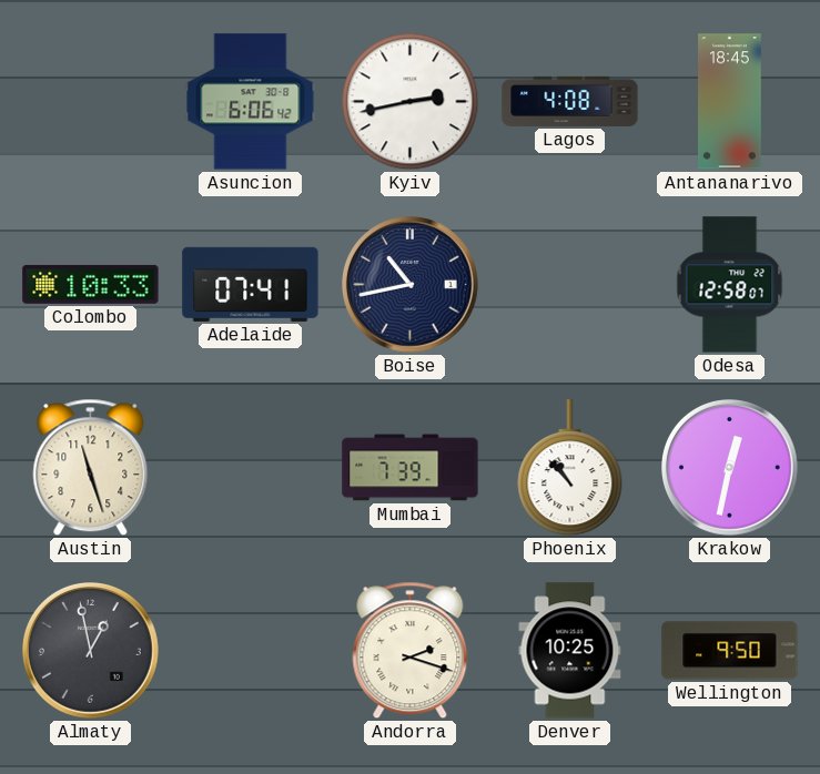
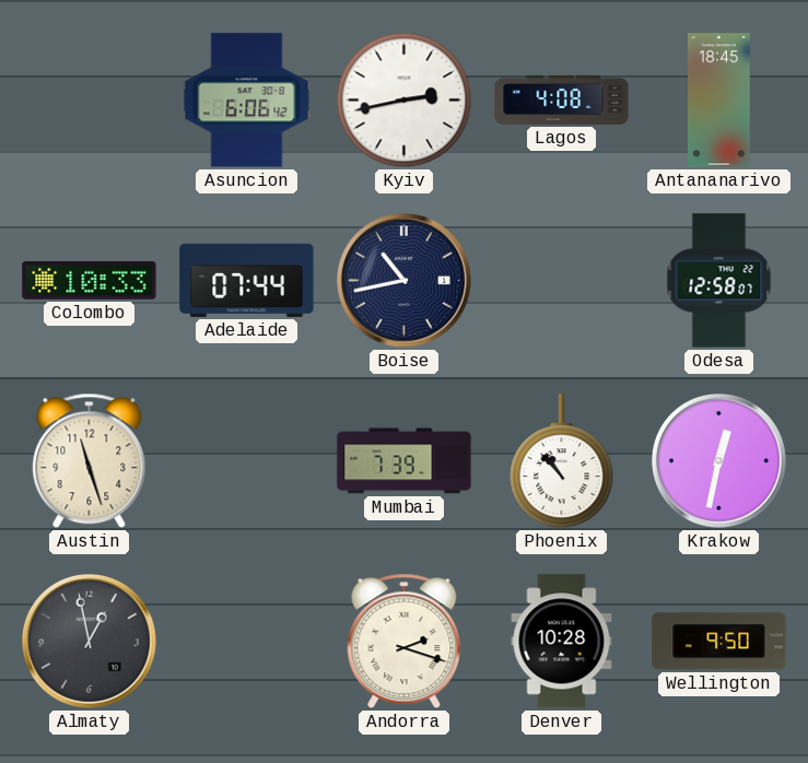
Adelaide: 07:41 -> 07:44
Denver: 10:25 -> 10:28
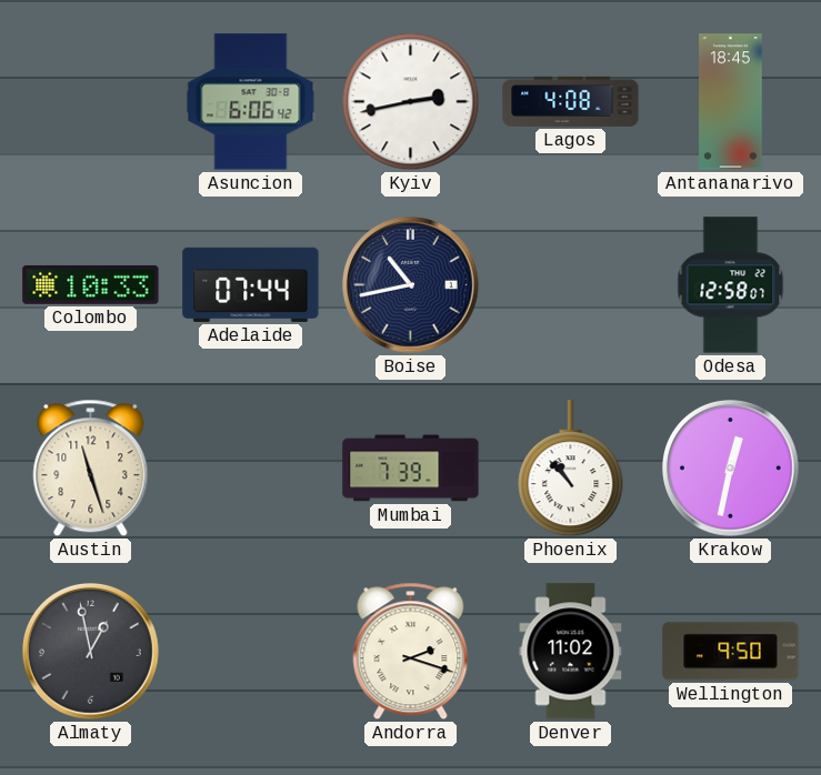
Denver: 10:28 -> 11:02
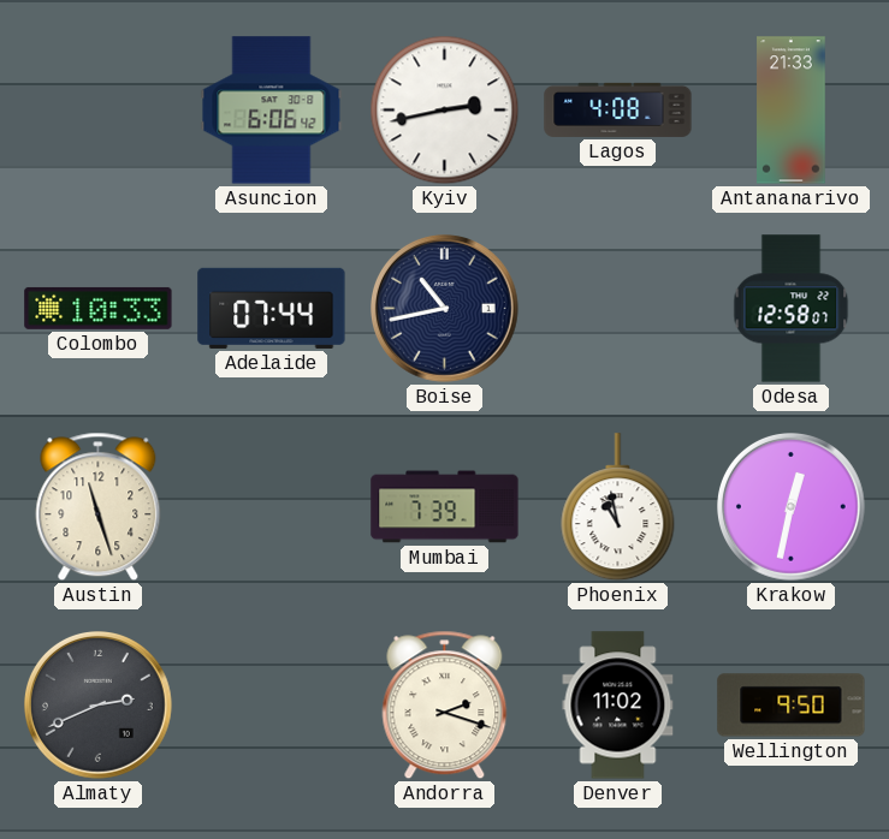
Antananarivo: 18:45 -> 21:33
Phoenix: 10:53 -> 10:58
Almaty: 12:58 -> 2:41
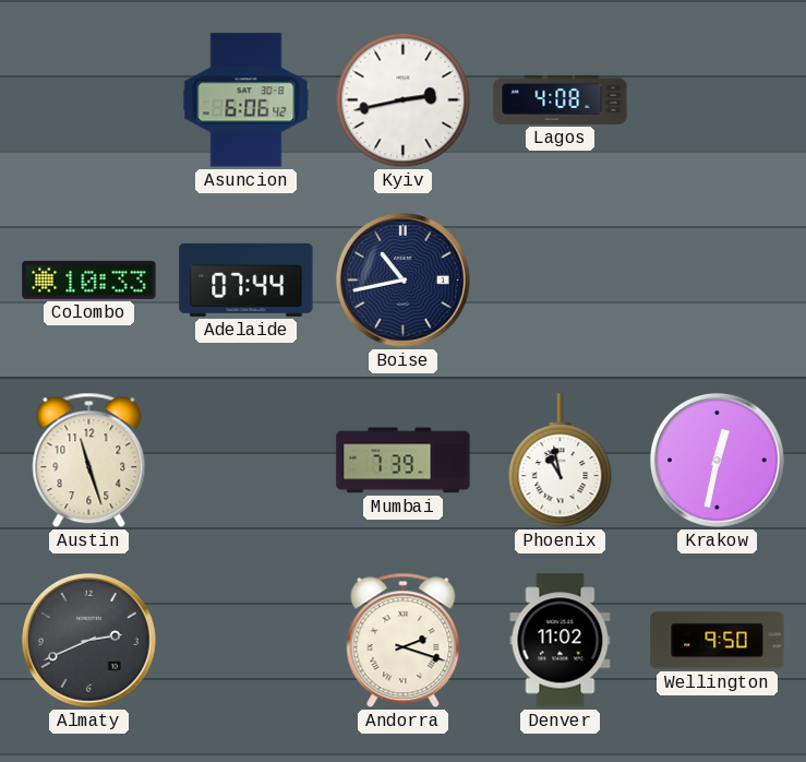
Antananarivo: 21:33 -> none
Odesa: 12:58 -> none
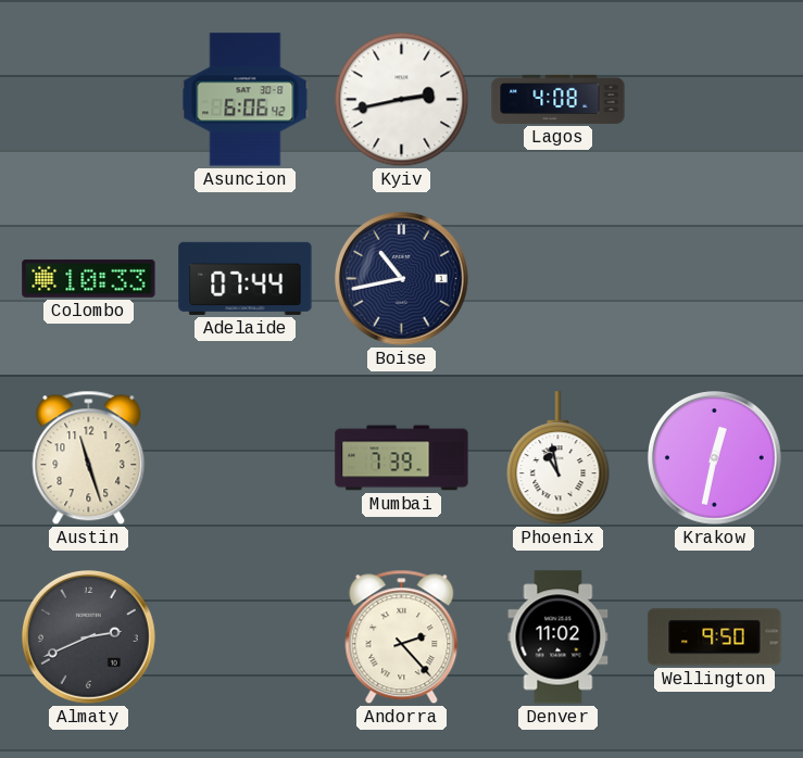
Andorra: 2:18 -> 2:23
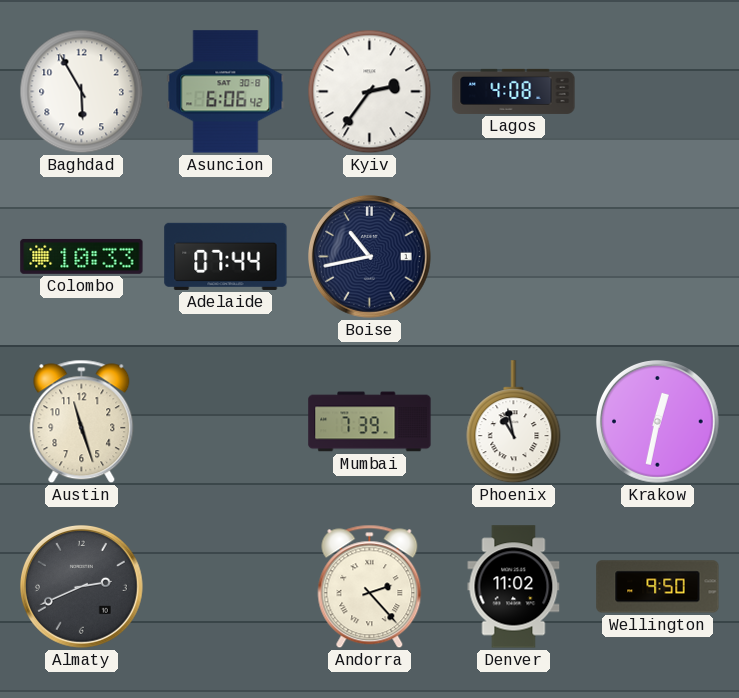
Baghdad: none -> 5:55
Kyiv: 2:43 -> 2:36
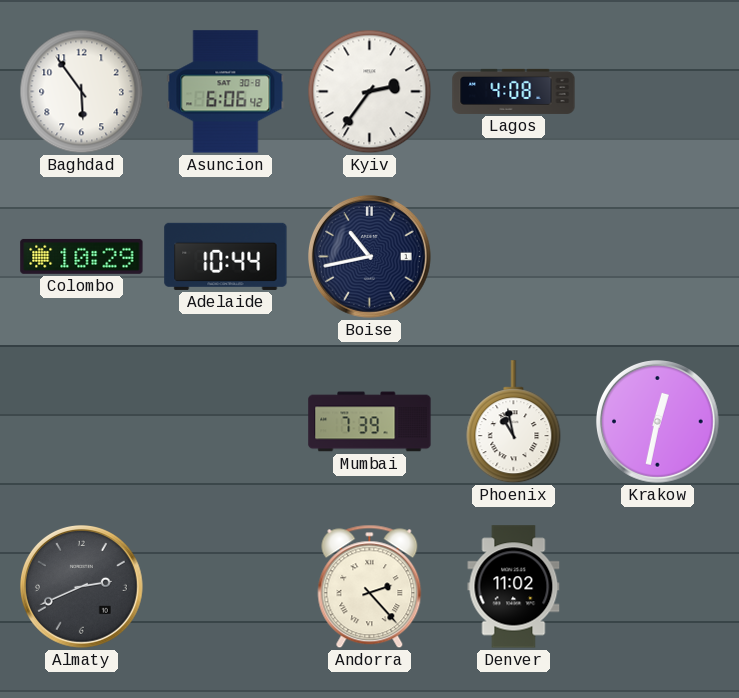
Baghdad: 5:55 -> 5:54
Colombo: 10:33 -> 10:29
Adelaide: 07:44 -> 10:44
Austin: 11:27 -> none
Wellington: 9:50 -> none
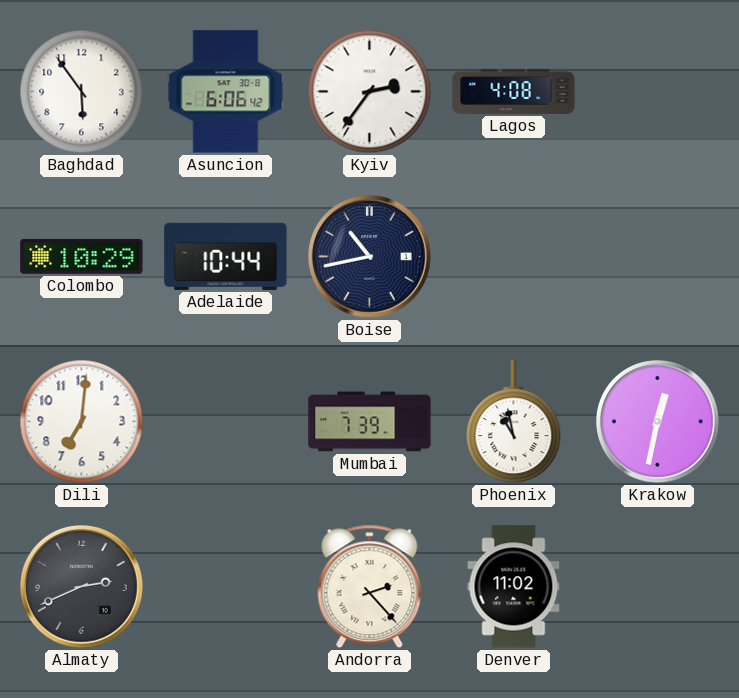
Dili: none -> 7:01
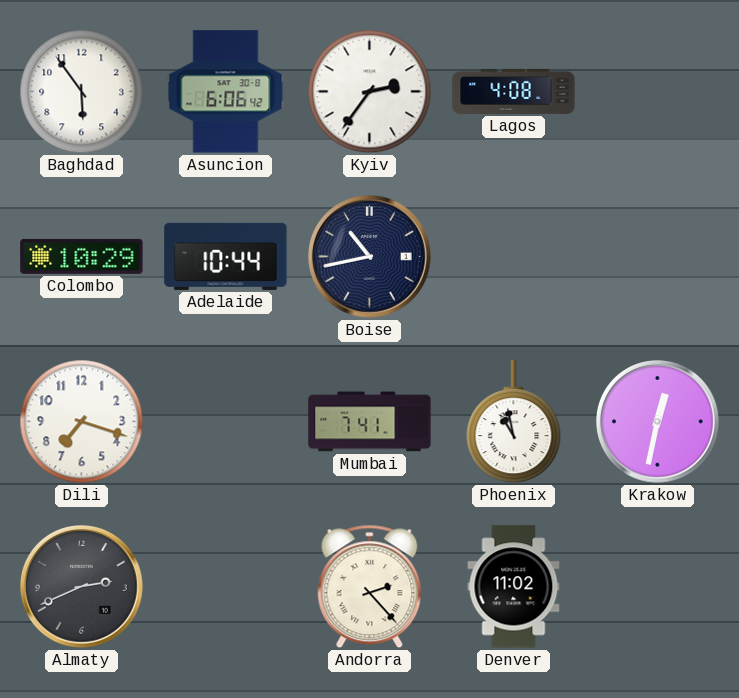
Dili: 7:01 -> 7:18
Mumbai: 7:39 -> 7:41
